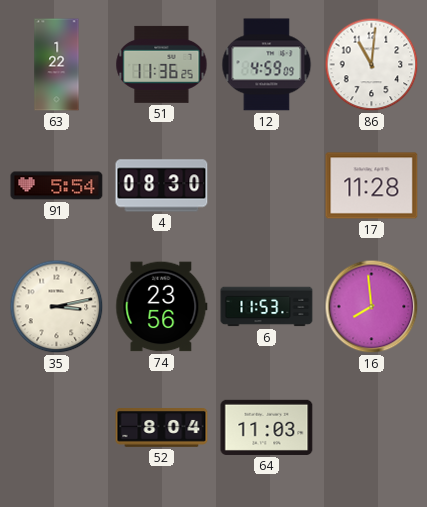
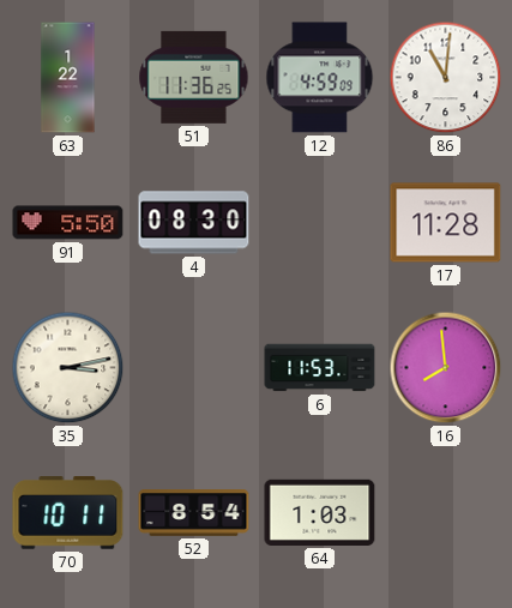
91: 5:54 -> 5:50
74: 23:56 -> none
70: none -> 10:11
52: 8:04 -> 8:54
64: 11:03 -> 1:03
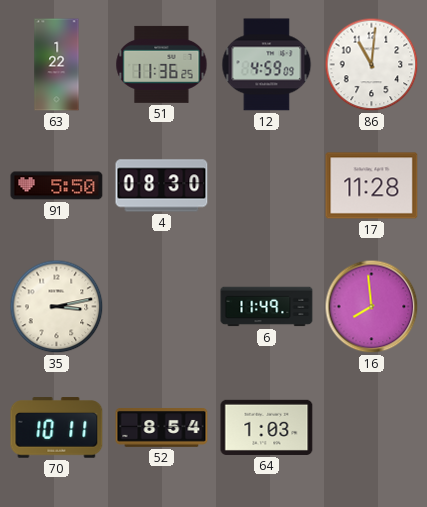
6: 11:53 -> 11:49
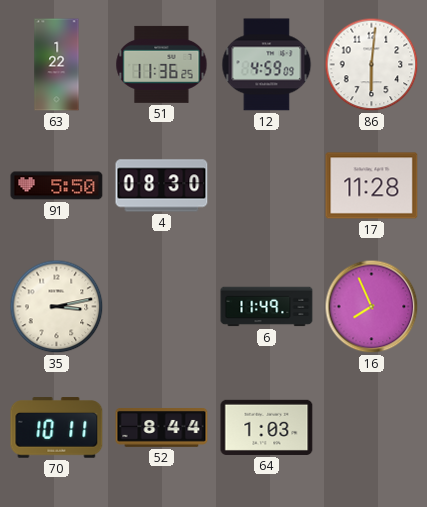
86: 11:01 -> 6:01
16: 7:59 -> 7:56
52: 8:54 -> 8:44
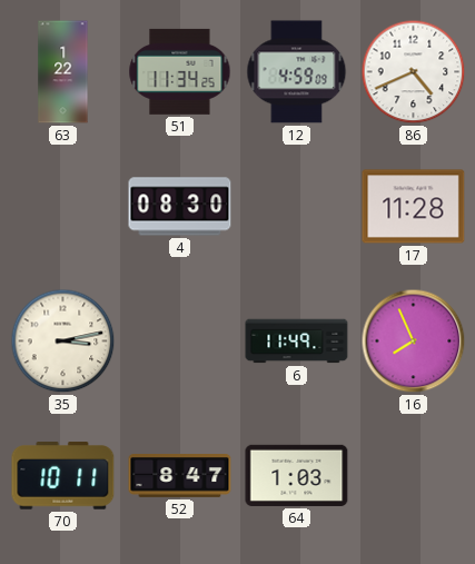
51: 11:36 -> 11:34
86: 6:01 -> 4:41
91: 5:50 -> none
52: 8:44 -> 8:47
